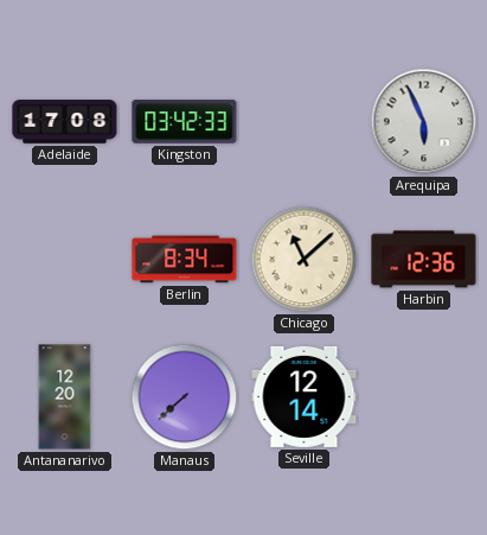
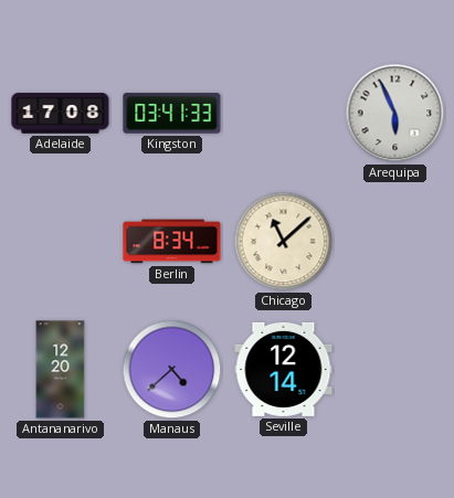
Kingston: 03:42 -> 03:41
Harbin: 12:36 -> none
Manaus: 7:38 -> 4:38
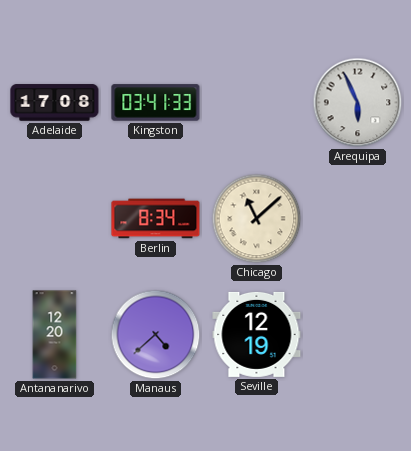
Seville: 12:14 -> 12:19
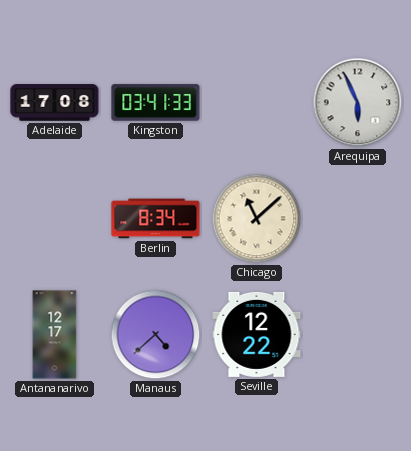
Antananarivo: 12:20 -> 12:17
Seville: 12:19 -> 12:22
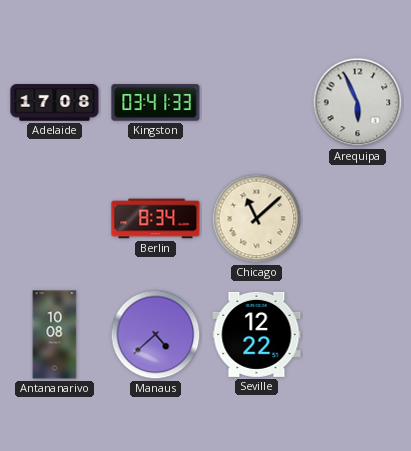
Antananarivo: 12:17 -> 10:08
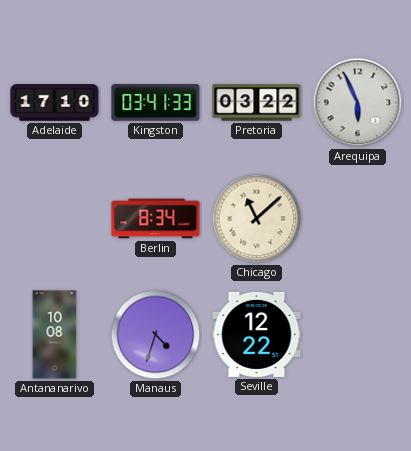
Adelaide: 17:08 -> 17:10
Pretoria: none -> 03:22
Manaus: 4:38 -> 4:33
